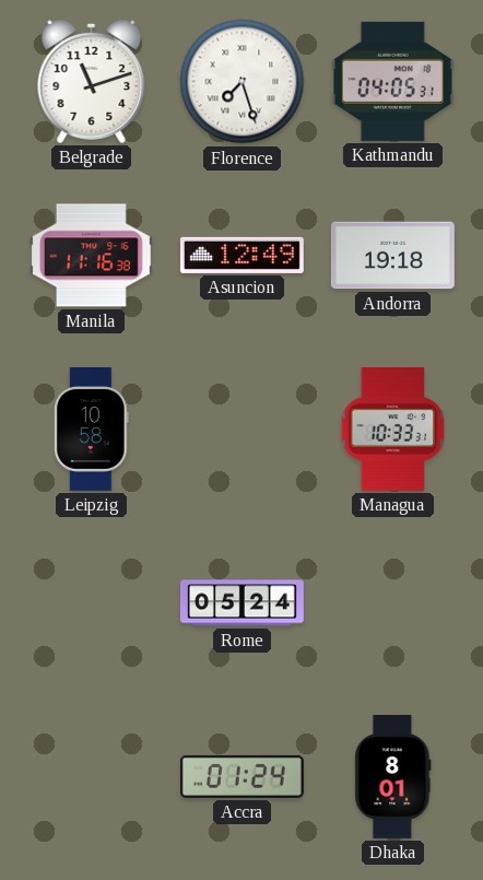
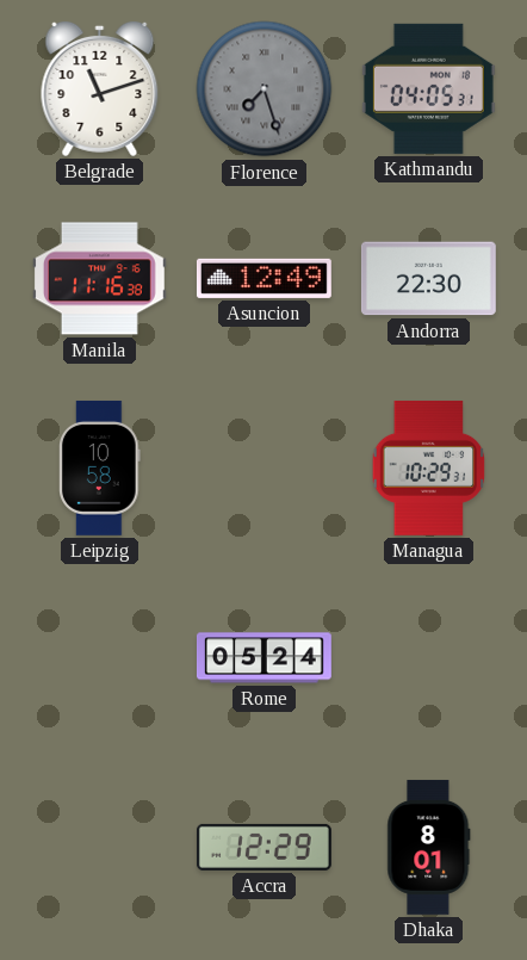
Florence dial: white -> grey
Andorra: 19:18 -> 22:30
Managua: 10:33 -> 10:29
Accra: 01:24 -> 12:29
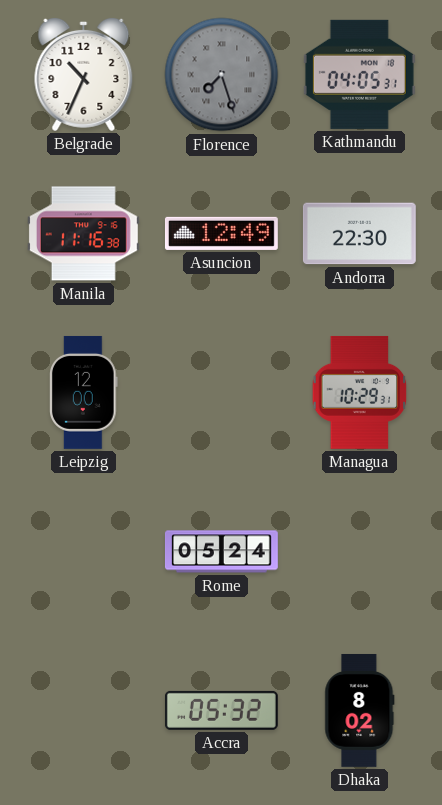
Belgrade: 11:12 -> 10:34
Leipzig: 10:58 -> 12:00
Accra: 12:29 -> 05:32
Dhaka: 8:01 -> 8:02
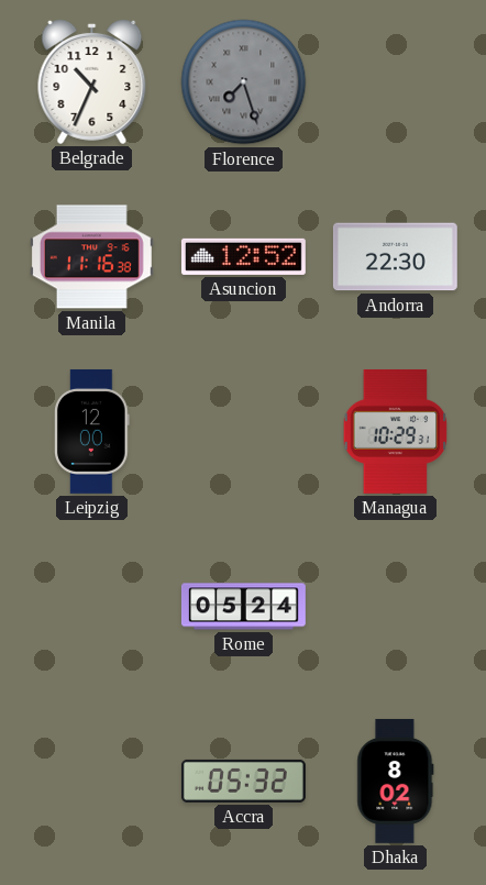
Kathmandu: 04:05 -> none
Asuncion: 12:49 -> 12:52
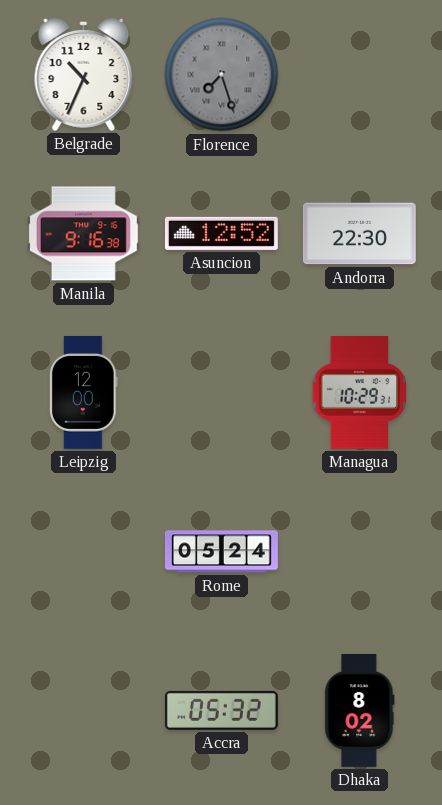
Manila: 11:16 -> 9:16
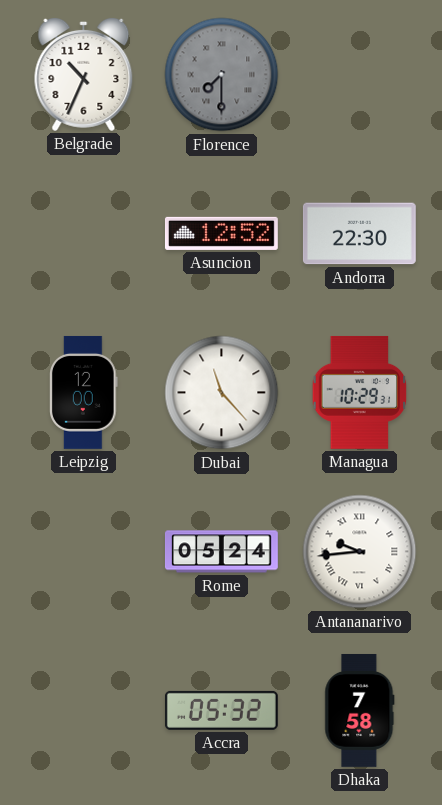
Florence: 7:27 -> 7:30
Manila: 9:16 -> none
Dubai: none -> 11:23
Antananarivo: none -> 9:44
Dhaka: 8:02 -> 7:58
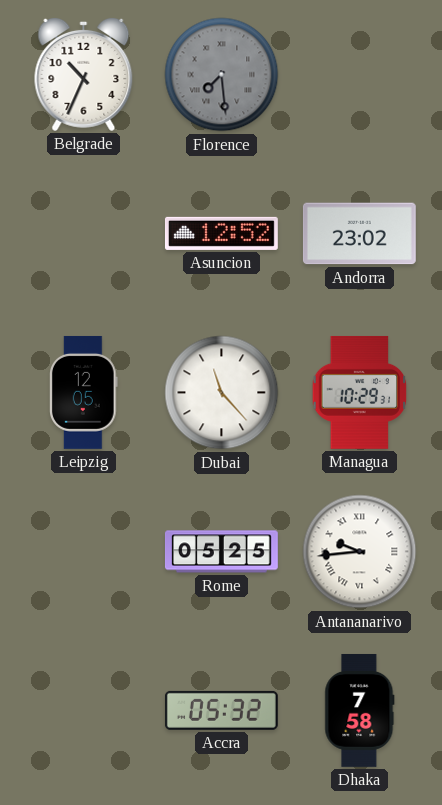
Florence: 7:30 -> 7:29
Andorra: 22:30 -> 23:02
Leipzig: 12:00 -> 12:05
Rome: 05:24 -> 05:25
